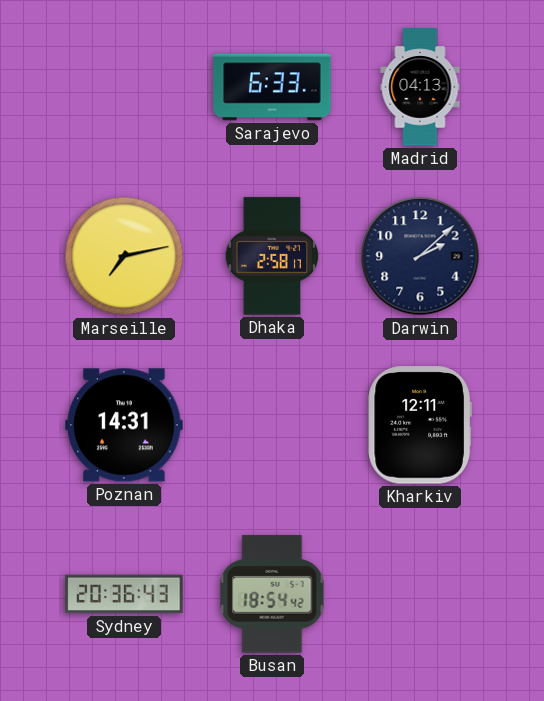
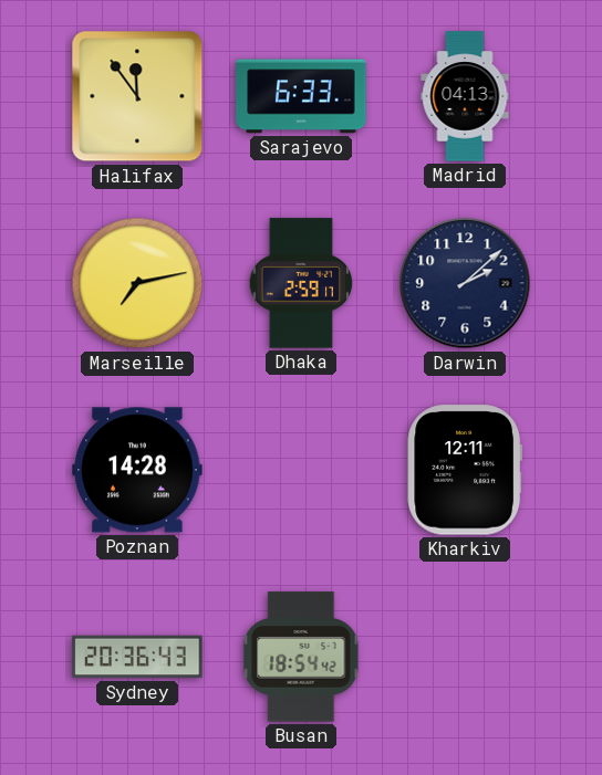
Halifax: none -> 11:54
Dhaka: 2:58 -> 2:59
Poznan: 14:31 -> 14:28
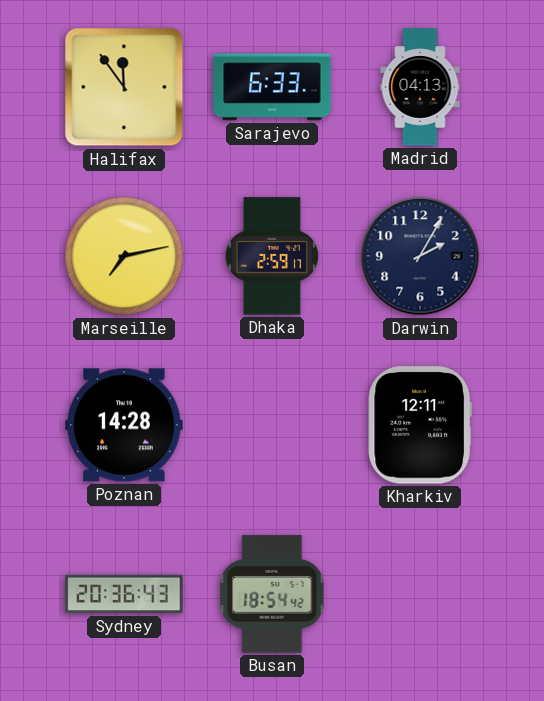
Darwin: 2:08 -> 2:05
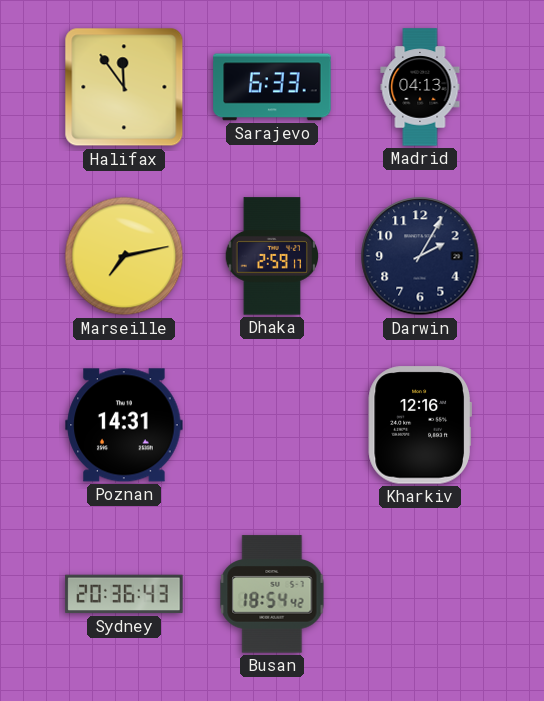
Poznan: 14:28 -> 14:31
Kharkiv: 12:11 -> 12:16
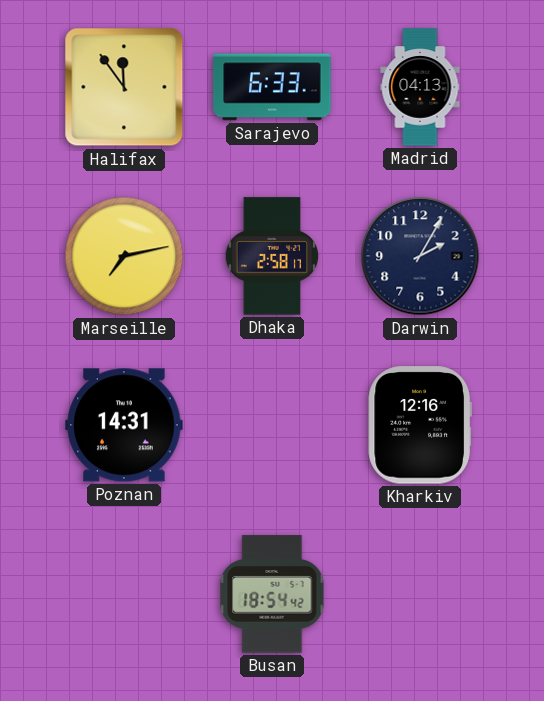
Dhaka: 2:59 -> 2:58
Sydney: 20:36 -> none
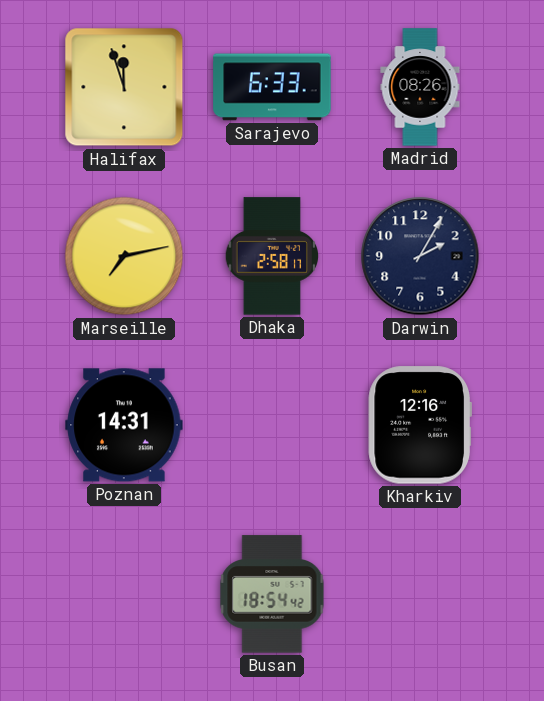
Halifax: 11:54 -> 11:57
Madrid: 04:13 -> 08:26
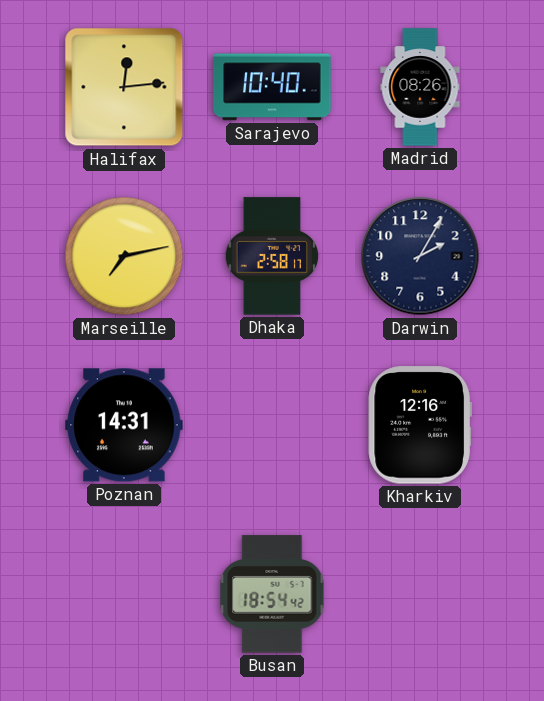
Halifax: 11:57 -> 12:14
Sarajevo: 6:33 -> 10:40
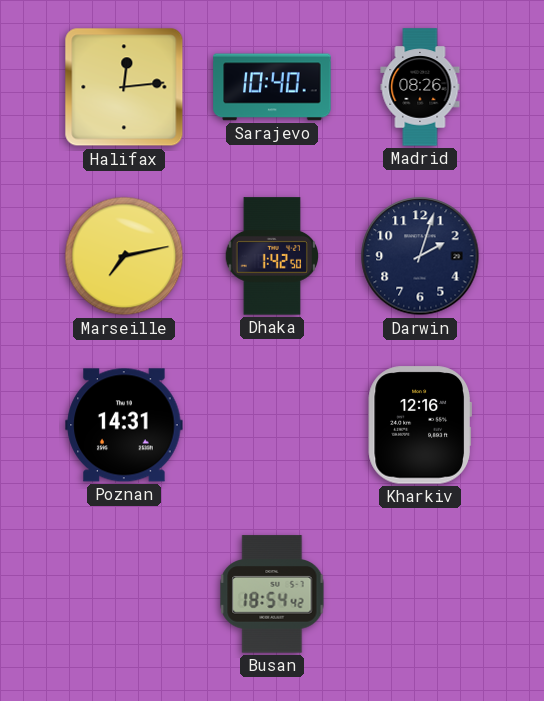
Dhaka: 2:58 -> 1:42
Darwin: 2:05 -> 2:03
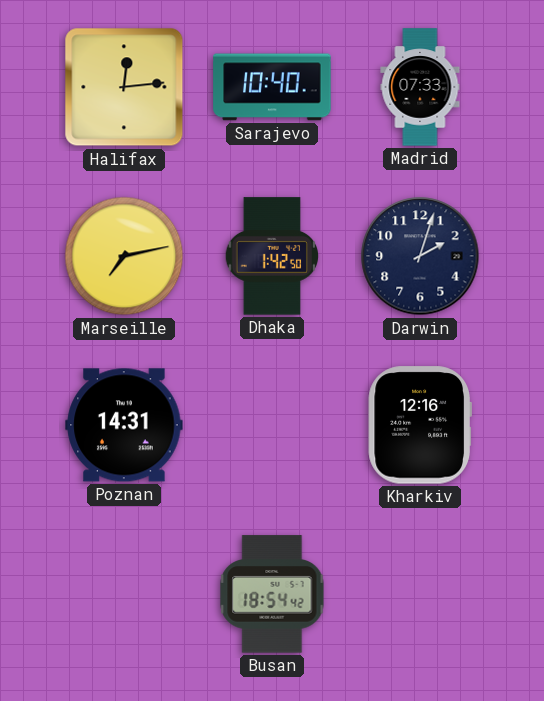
Madrid: 08:26 -> 07:33
